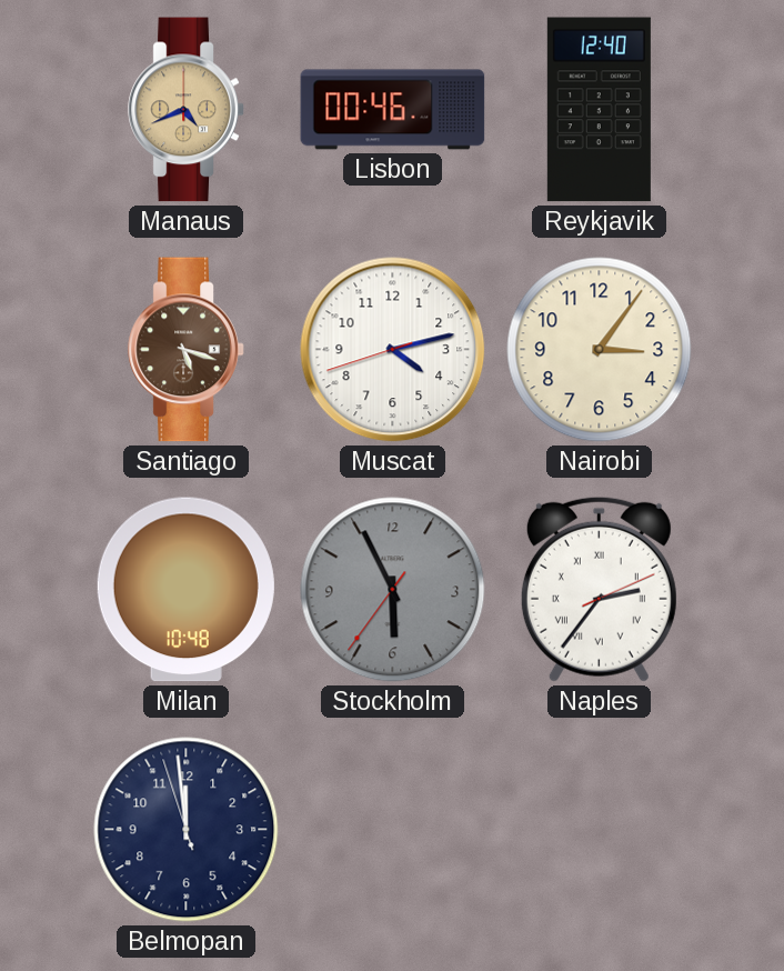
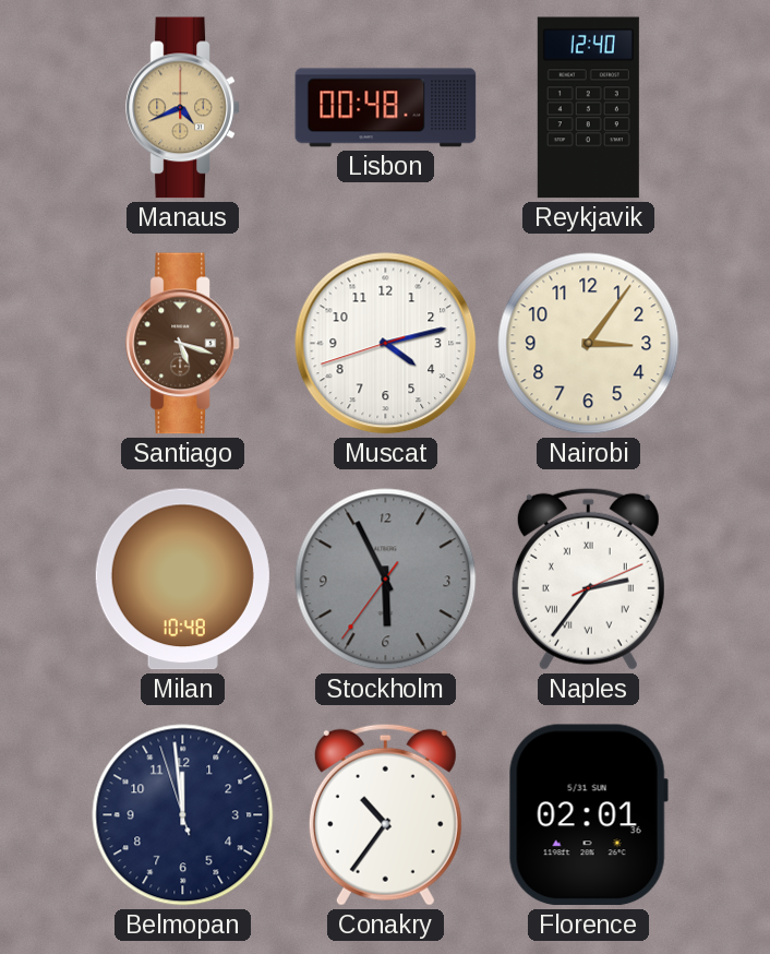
Lisbon: 00:46 -> 00:48
Conakry: none -> 10:36
Florence: none -> 02:01
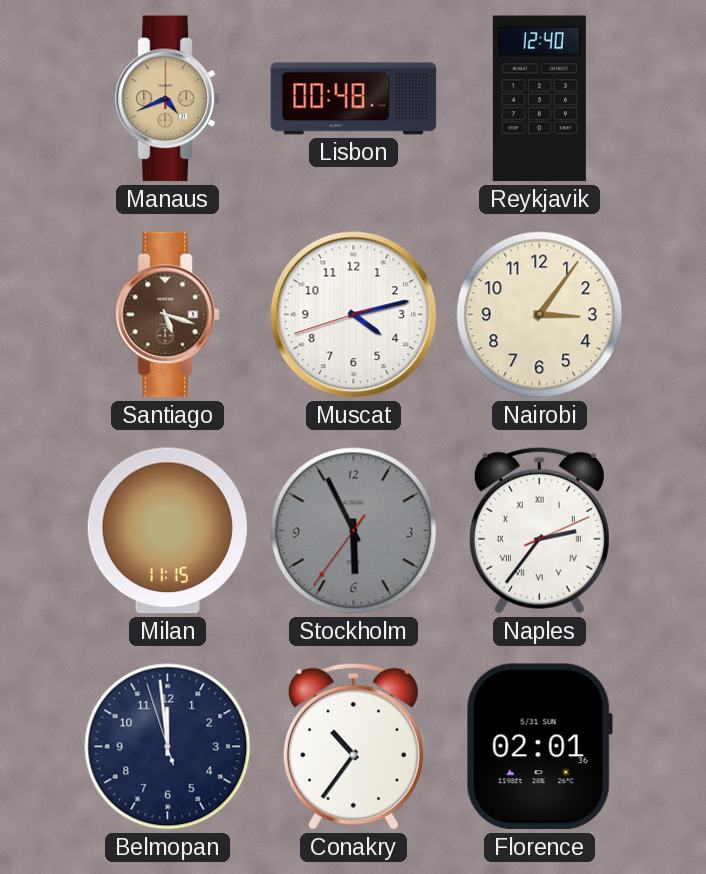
Milan: 10:48 -> 11:15
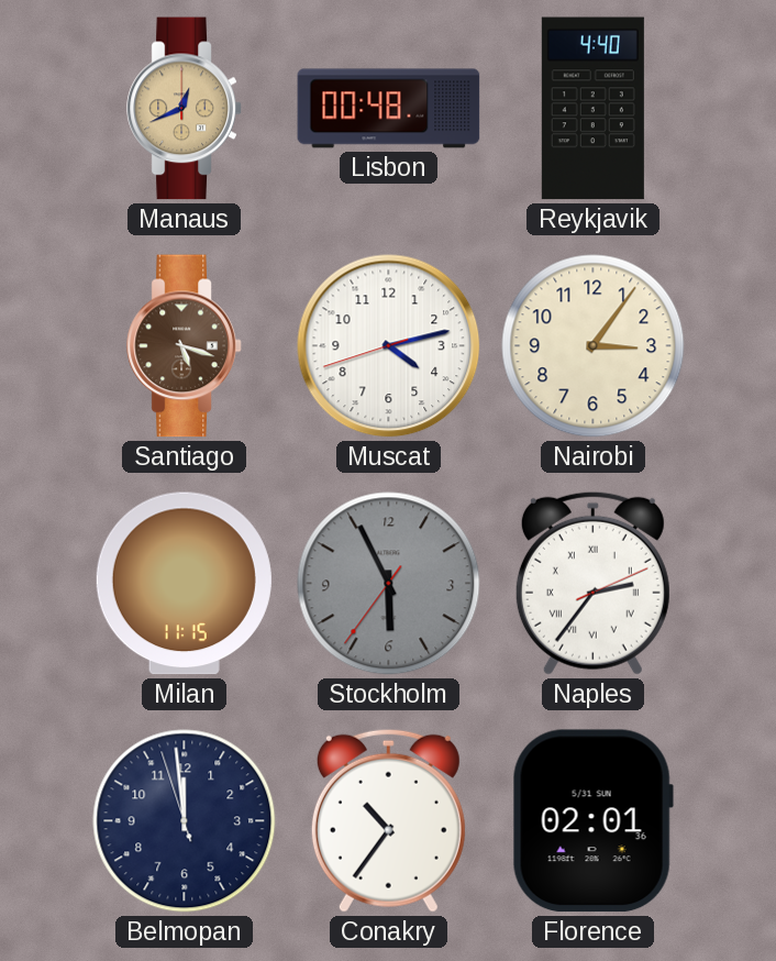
Manaus: 4:41 -> 12:41
Reykjavik: 12:40 -> 4:40
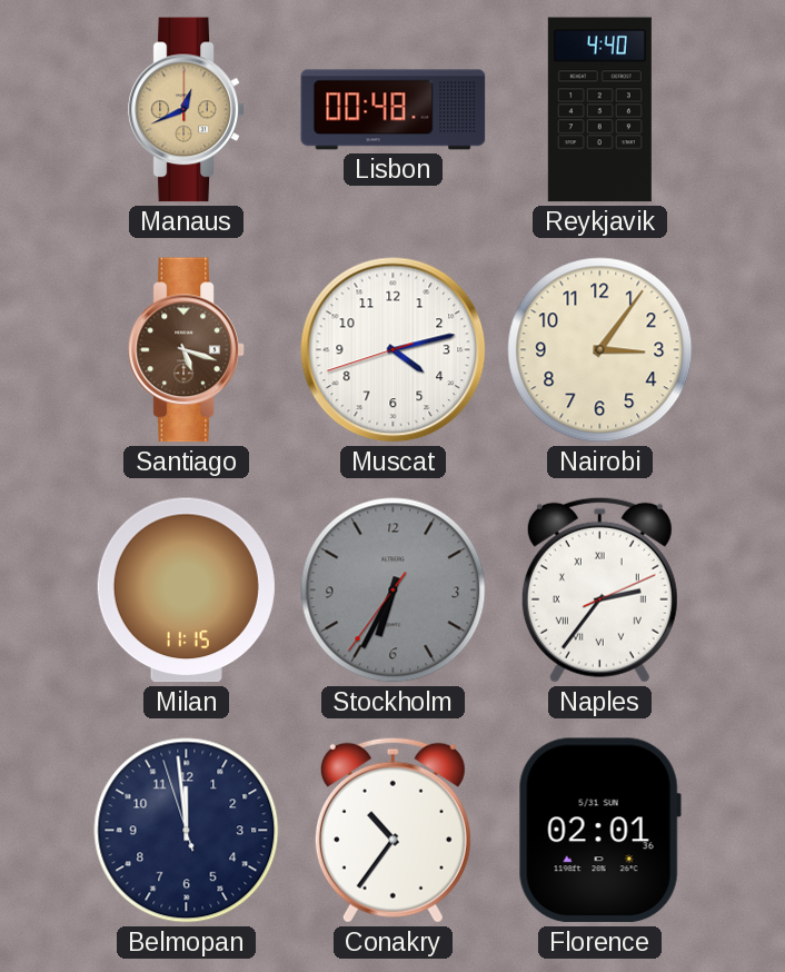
Stockholm: 5:55 -> 6:34
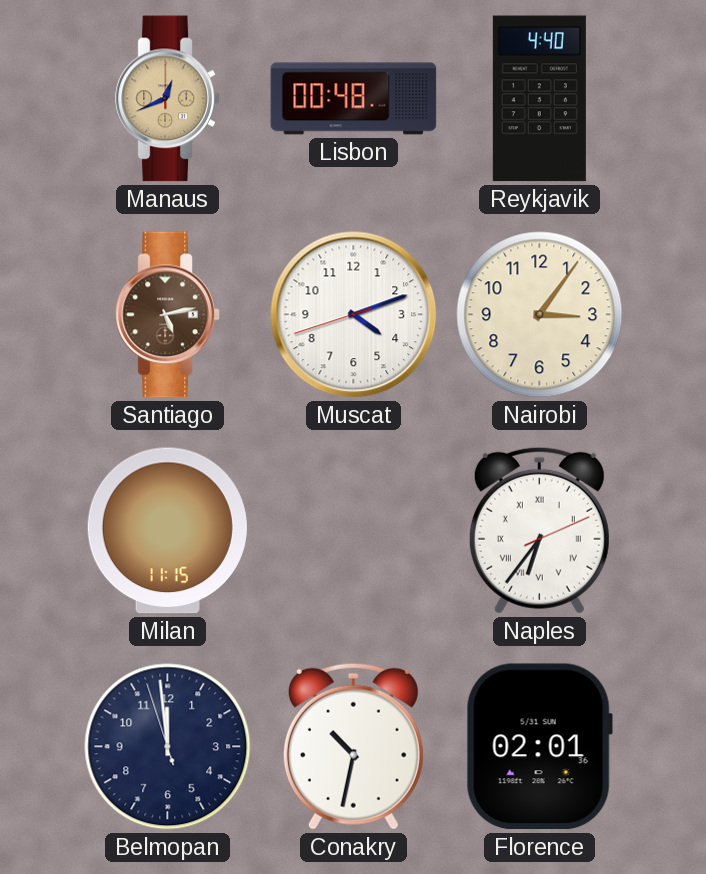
Santiago: 5:18 -> 5:13
Muscat: 4:12 -> 4:11
Stockholm: 6:34 -> none
Naples: 2:36 -> 6:36
Conakry: 10:36 -> 10:32
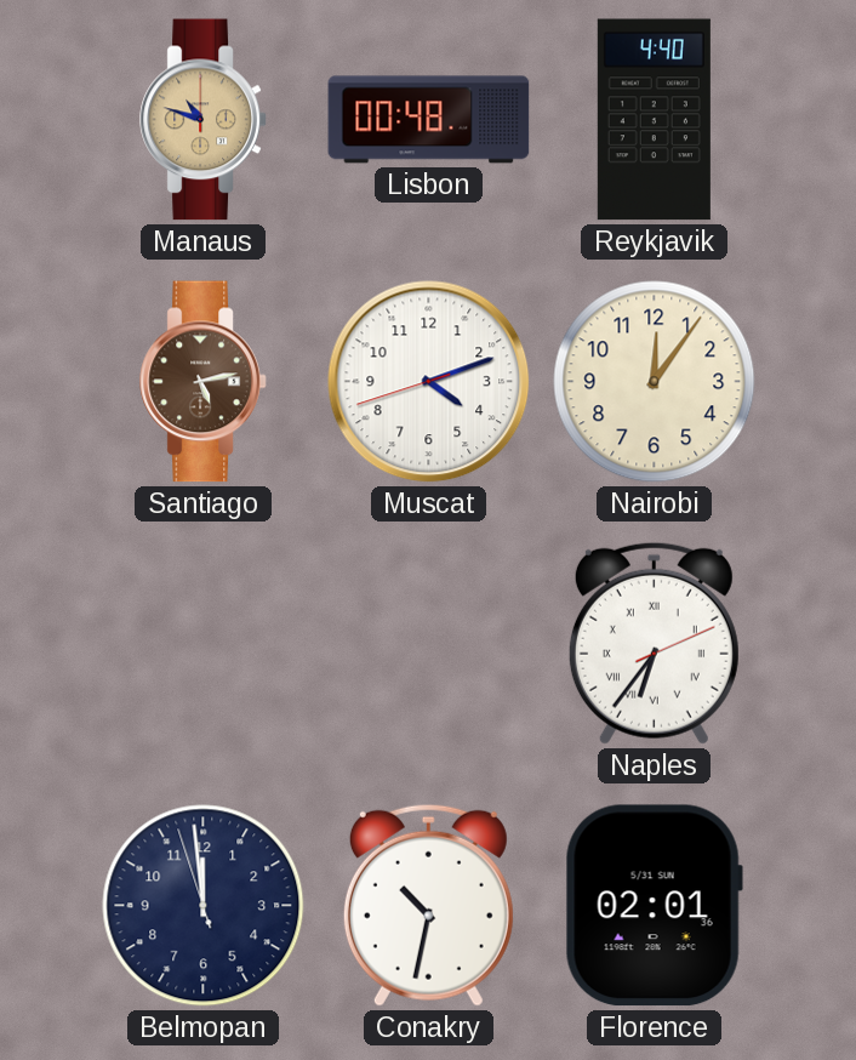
Manaus: 12:41 -> 10:48
Nairobi: 3:06 -> 12:06
Milan: 11:15 -> none
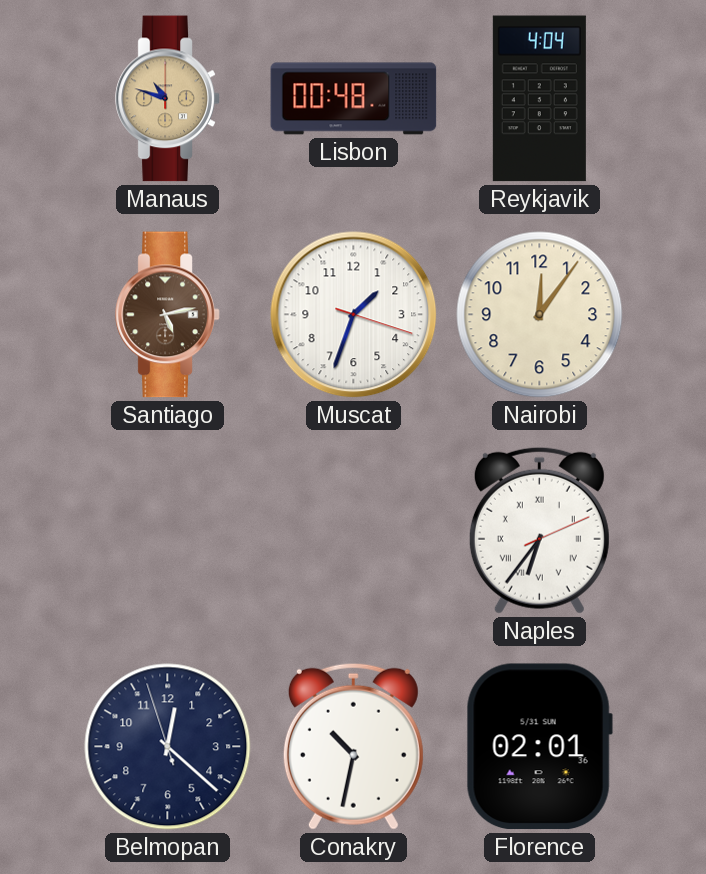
Reykjavik: 4:40 -> 4:04
Muscat: 4:11 -> 1:33
Belmopan: 11:58 -> 12:21
